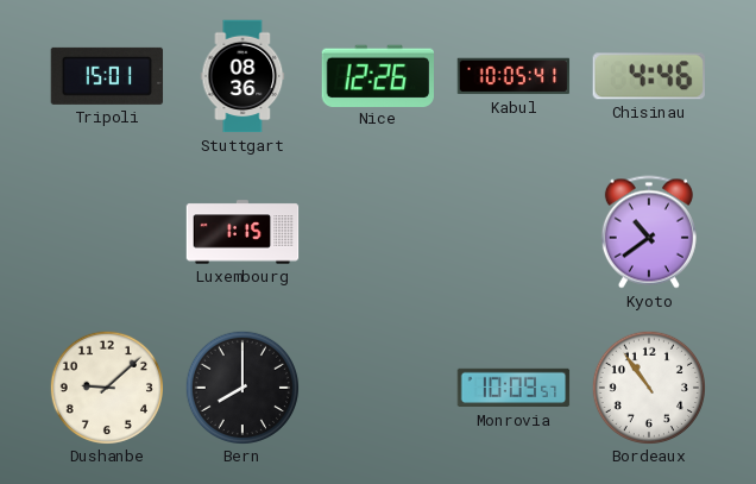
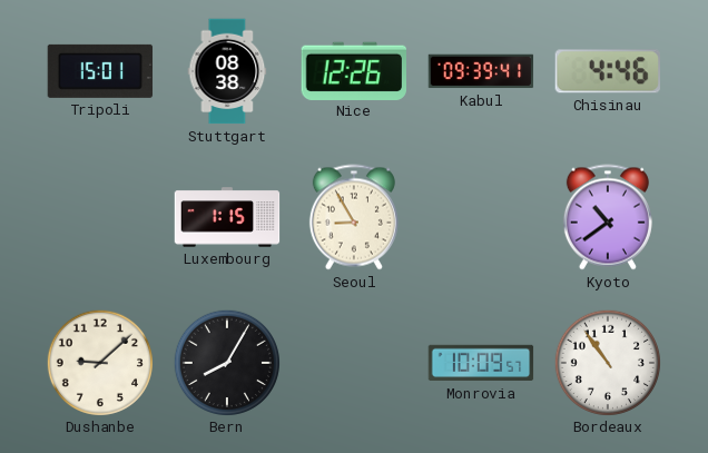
Stuttgart: 08:36 -> 08:38
Kabul: 10:05 -> 09:39
Seoul: none -> 8:55
Bern: 8:00 -> 8:05
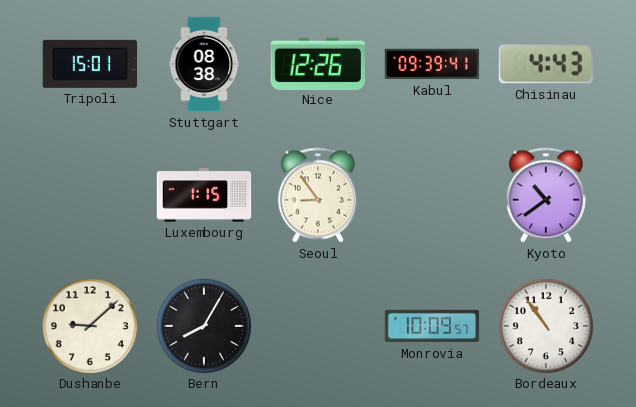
Chisinau: 4:46 -> 4:43
Seoul: 8:55 -> 8:54
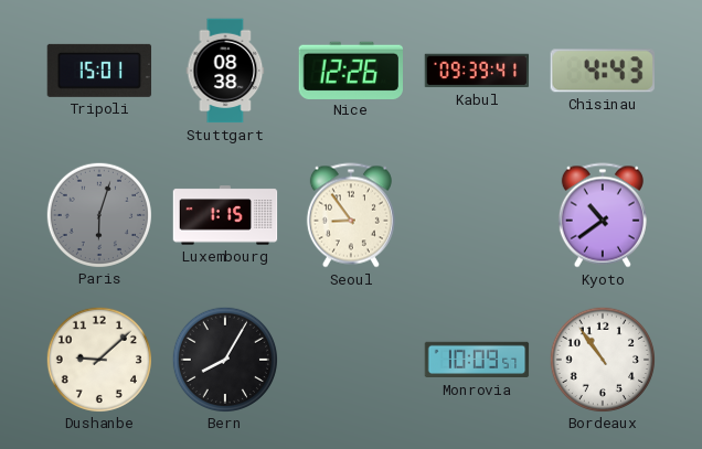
Paris: none -> 6:03
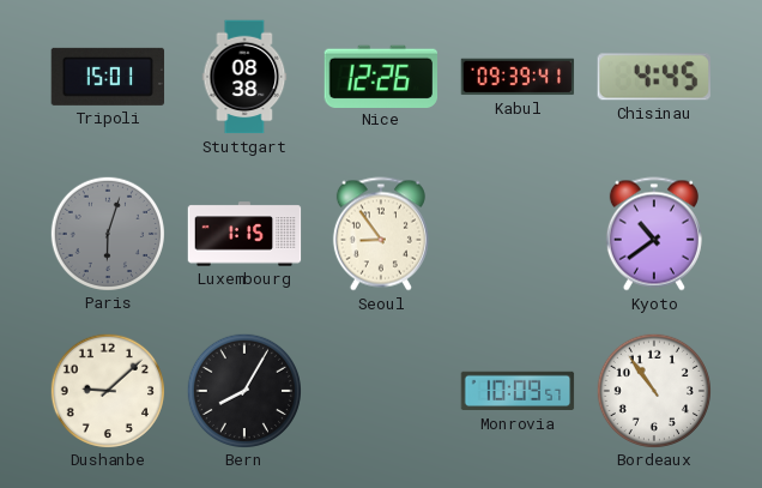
Chisinau: 4:43 -> 4:45
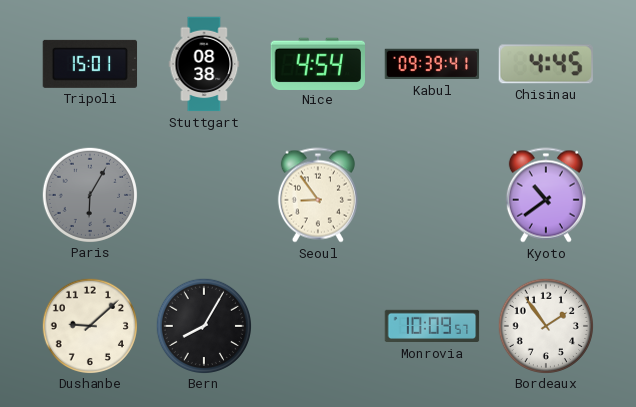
Nice: 12:26 -> 4:54
Paris: 6:03 -> 6:05
Luxembourg: 1:15 -> none
Bordeaux: 10:54 -> 1:54
